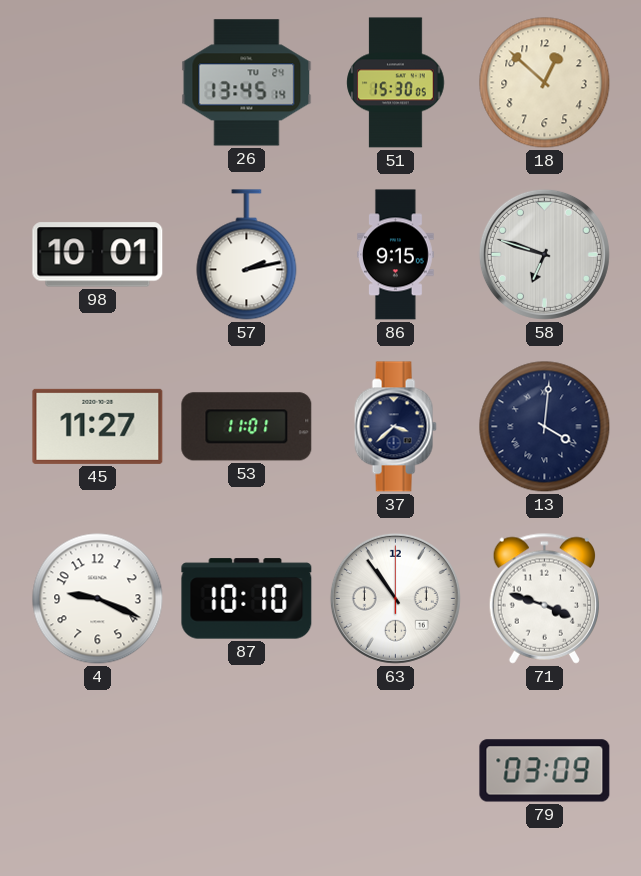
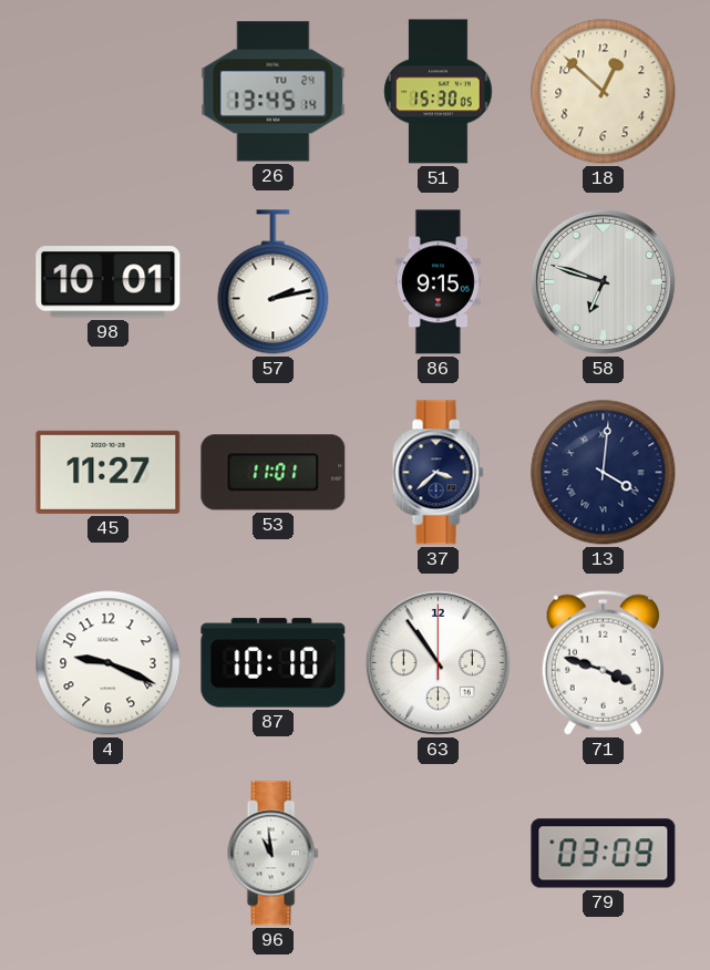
96: none -> 10:59
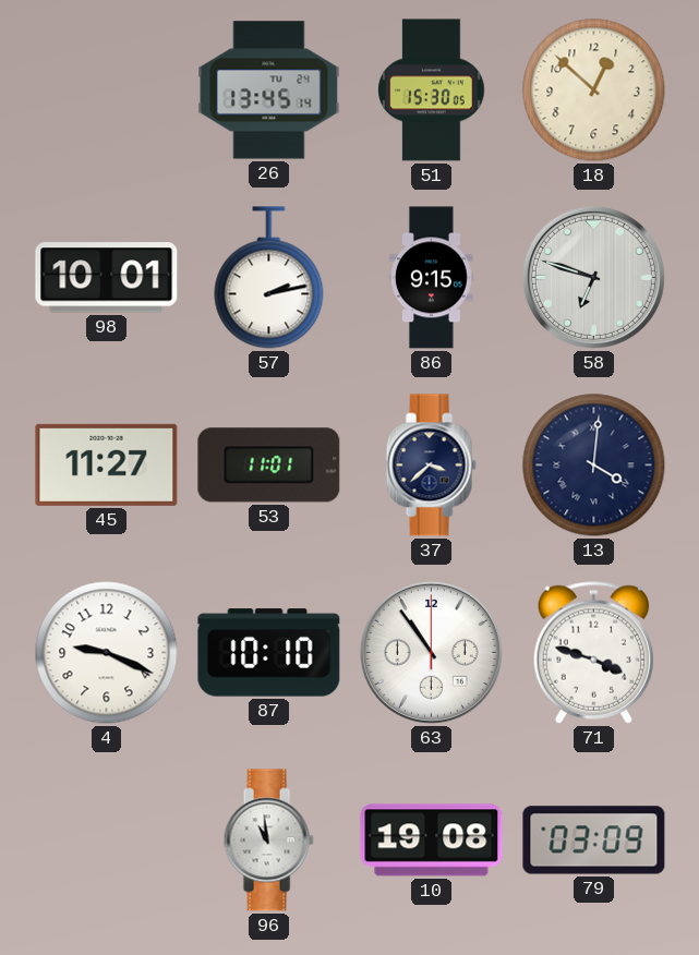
10: none -> 19:08
